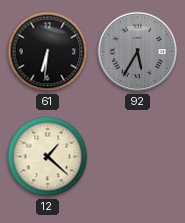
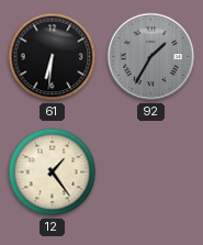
92: 5:35 -> 1:35
12: 1:22 -> 1:24
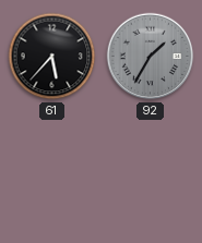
61: 6:31 -> 5:37
12: 1:24 -> none
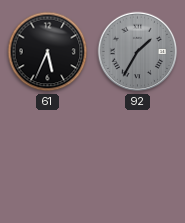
61: 5:37 -> 5:34
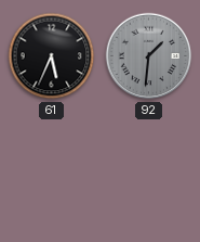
92: 1:35 -> 1:31
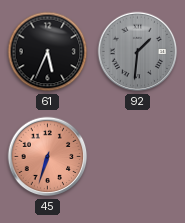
45: none -> 6:33
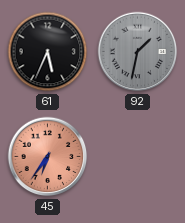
92: 1:31 -> 1:32
45: 6:33 -> 6:36
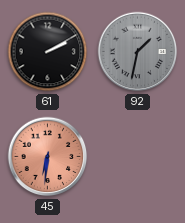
61: 5:34 -> 2:10
45: 6:36 -> 6:31
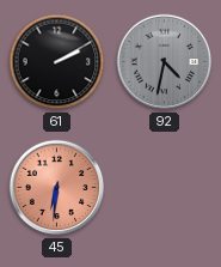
92: 1:32 -> 4:32
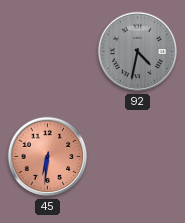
61: 2:10 -> none
